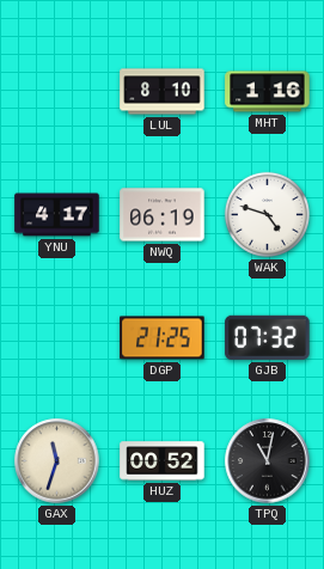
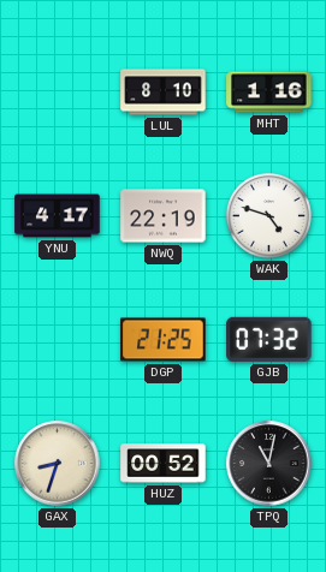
NWQ: 06:19 -> 22:19
GAX: 11:33 -> 8:33
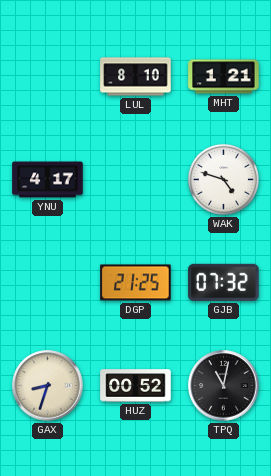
MHT: 1:16 -> 1:21
NWQ: 22:19 -> none
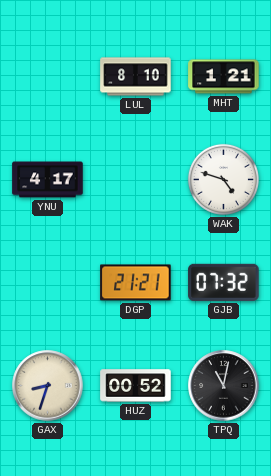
DGP: 21:25 -> 21:21
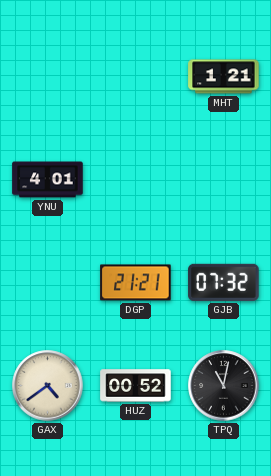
LUL: 8:10 -> none
YNU: 4:17 -> 4:01
WAK: 4:48 -> none
GAX: 8:33 -> 4:39
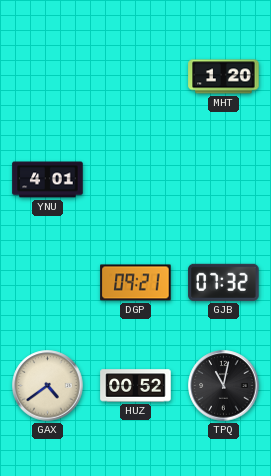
MHT: 1:21 -> 1:20
DGP: 21:21 -> 09:21
